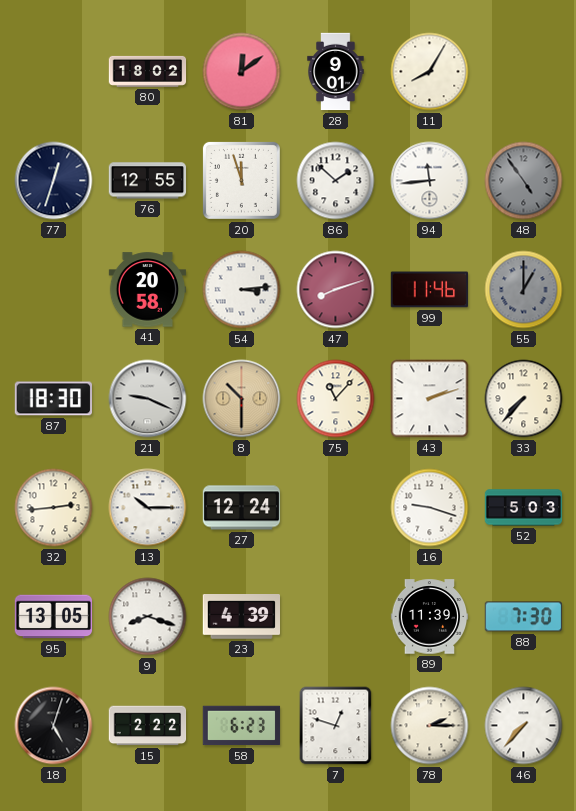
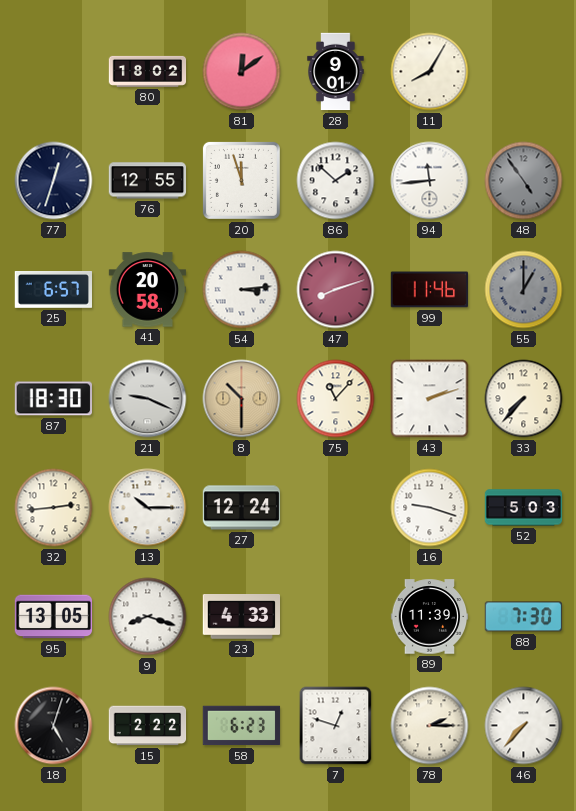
25: none -> 6:57
23: 4:39 -> 4:33
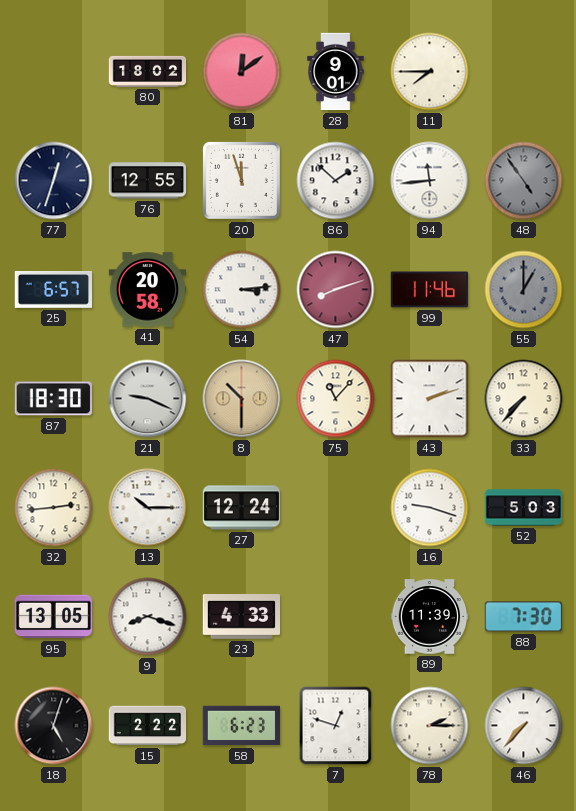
11: 8:05 -> 7:45
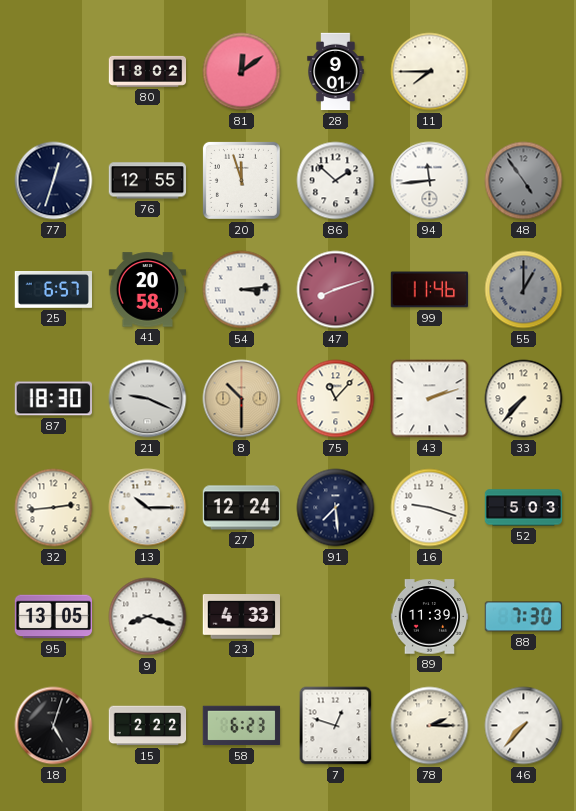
91: none -> 7:29
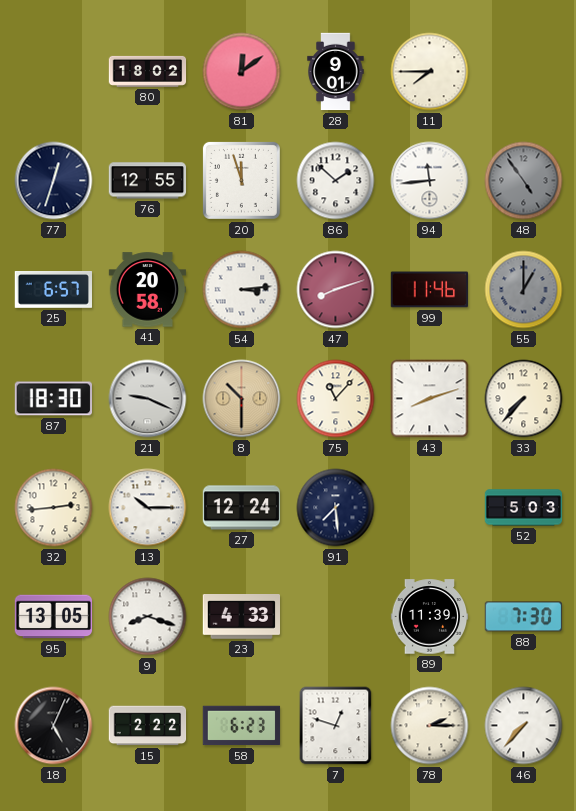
43: 2:12 -> 8:12
16: 9:18 -> none
18: 5:03 -> 5:04
